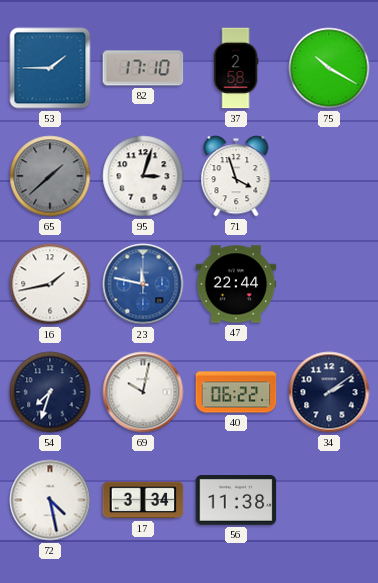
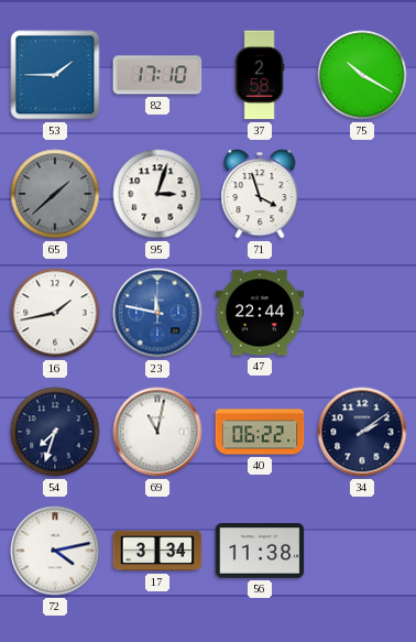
69: 10:02 -> 11:02
72: 4:28 -> 4:13
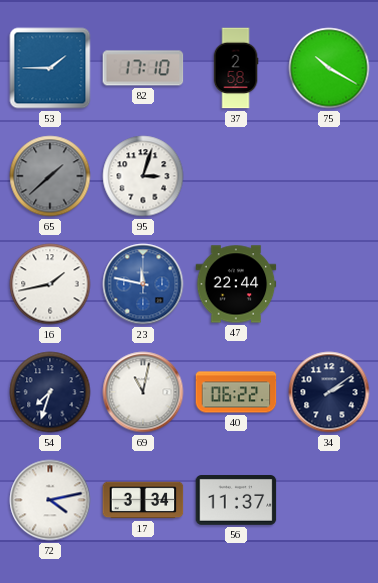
71: 3:57 -> none
56: 11:38 -> 11:37
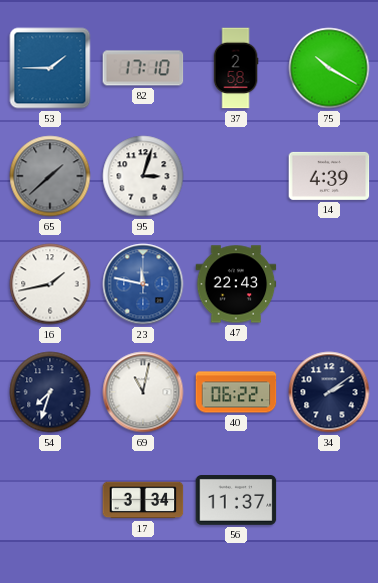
14: none -> 4:39
47: 22:44 -> 22:43
72: 4:13 -> none
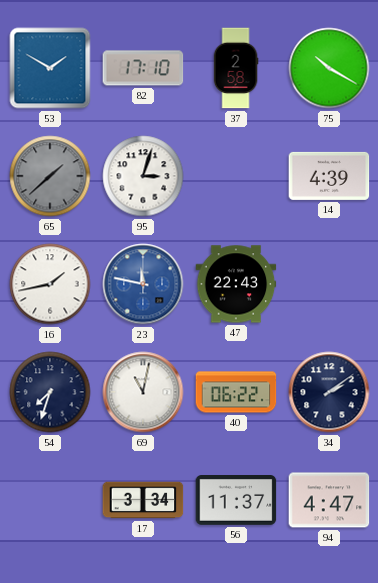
53: 1:45 -> 1:50
94: none -> 4:47
